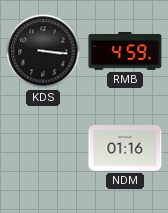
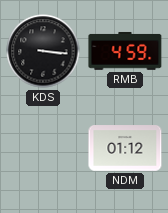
NDM: 01:16 -> 01:12
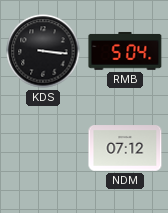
RMB: 4:59 -> 5:04
NDM: 01:12 -> 07:12
